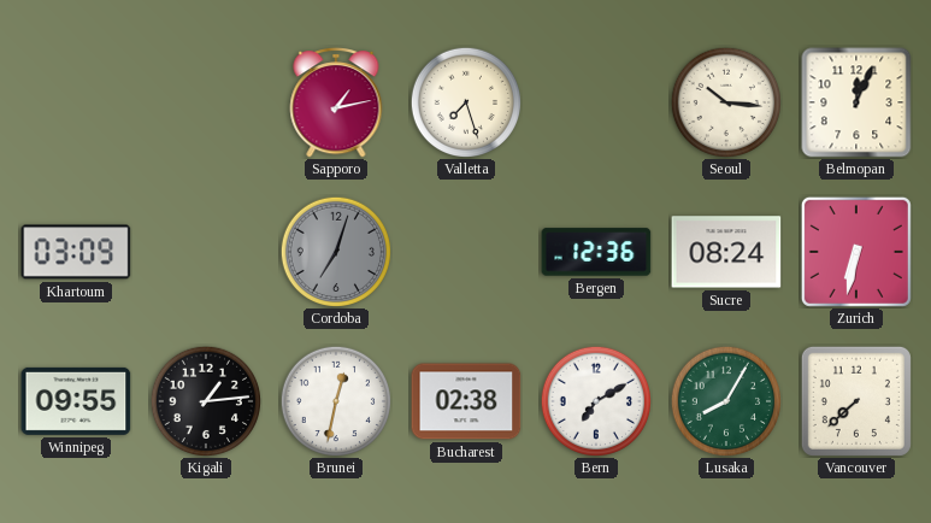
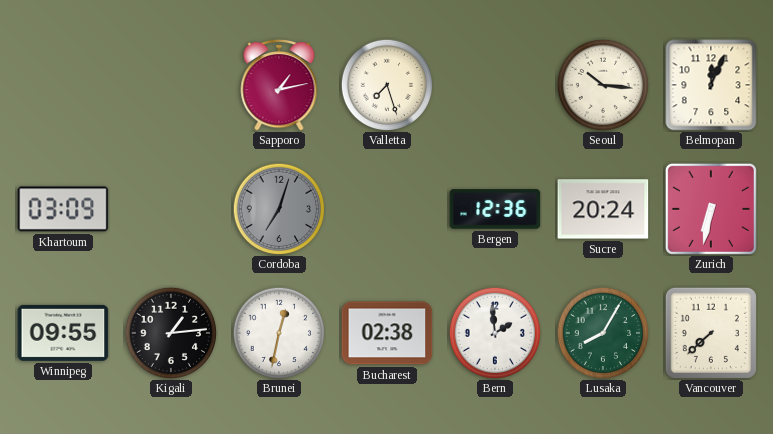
Sucre: 08:24 -> 20:24
Bern: 7:10 -> 1:59
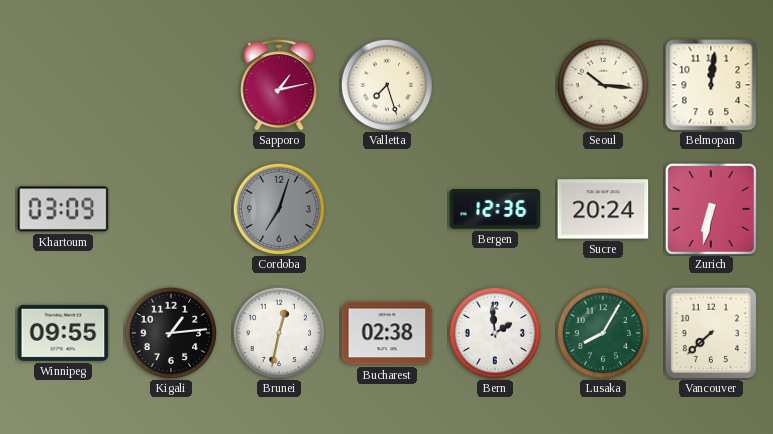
Belmopan: 12:04 -> 12:01
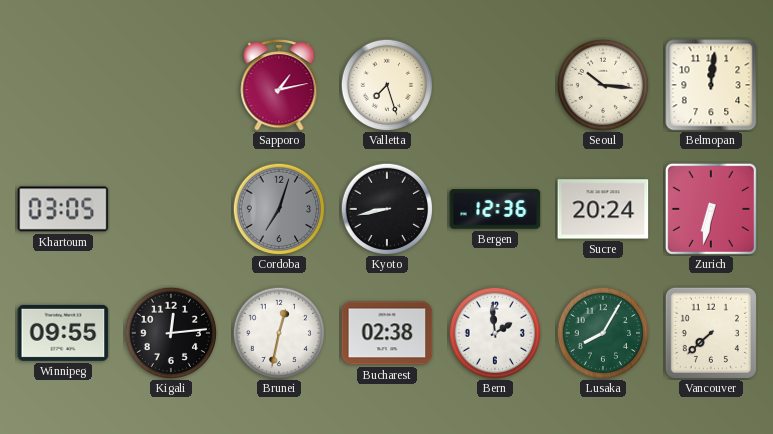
Khartoum: 03:09 -> 03:05
Kyoto: none -> 8:43
Kigali: 1:14 -> 12:14
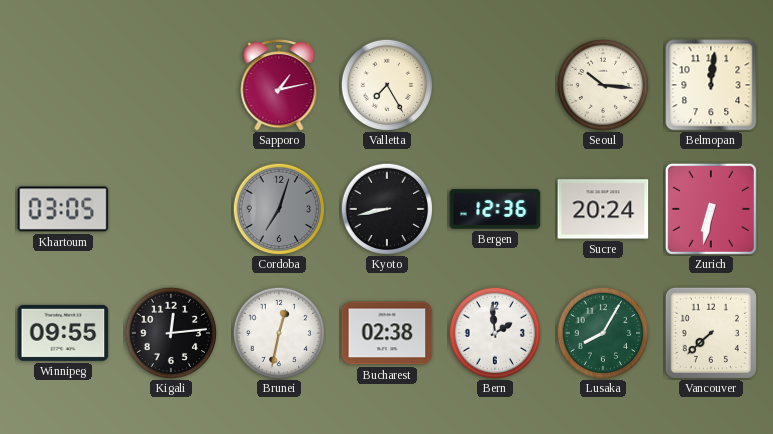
Valletta: 7:27 -> 7:25
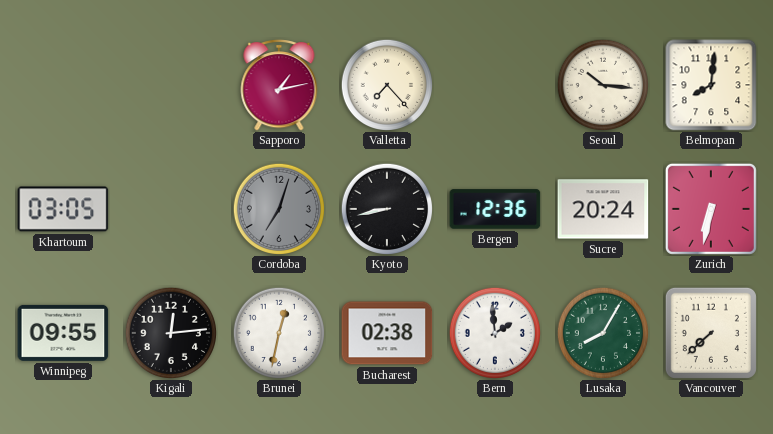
Valletta: 7:25 -> 7:23
Belmopan: 12:01 -> 8:01
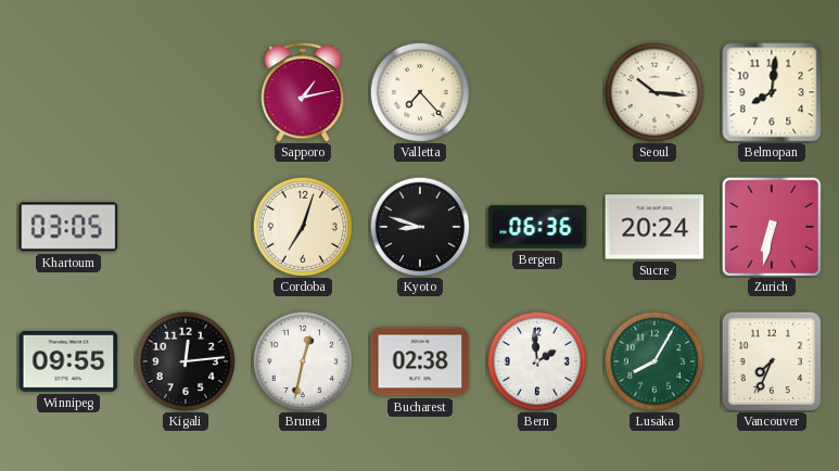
Cordoba dial: grey -> cream
Kyoto: 8:43 -> 8:48
Bergen: 12:36 -> 06:36
Vancouver: 7:38 -> 7:34
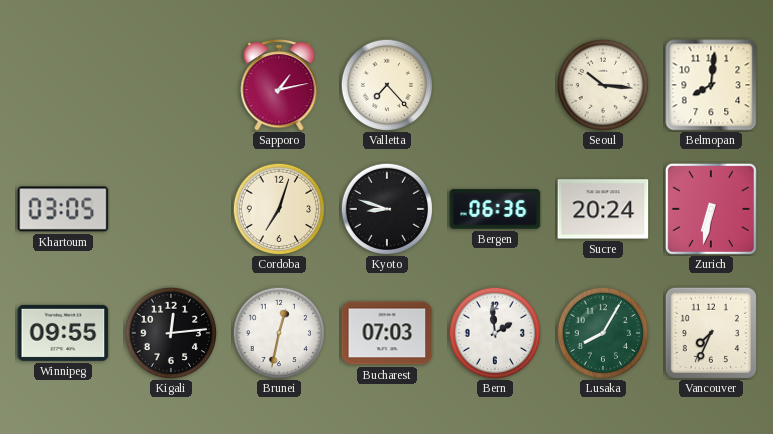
Bucharest: 02:38 -> 07:03
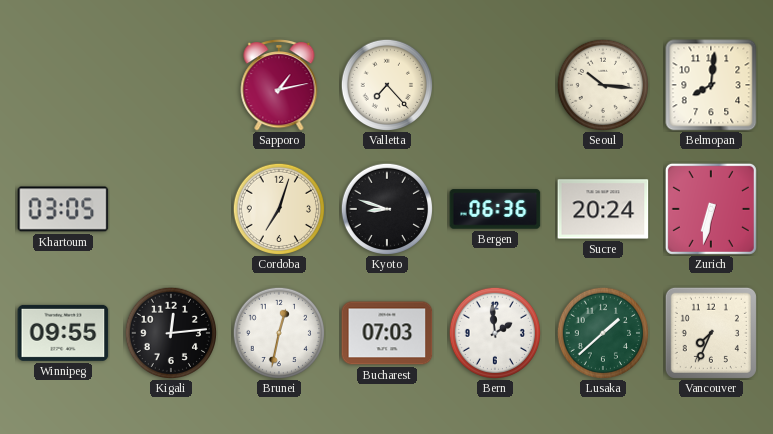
Lusaka: 8:05 -> 1:38
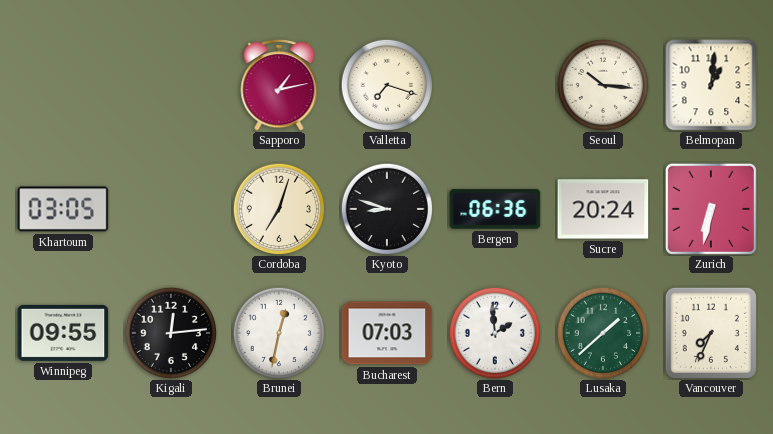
Valletta: 7:23 -> 7:18
Belmopan: 8:01 -> 1:01
